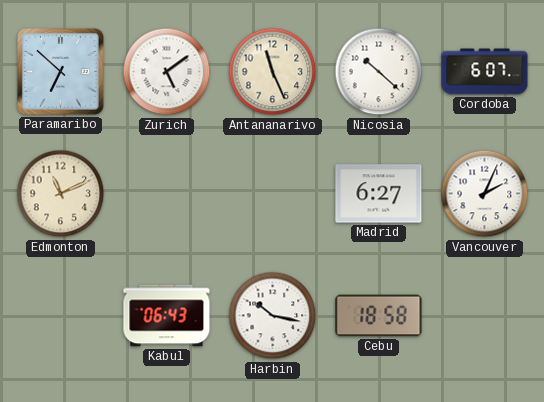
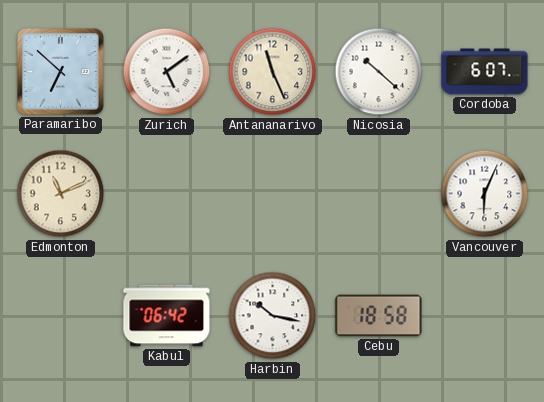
Madrid: 6:27 -> none
Vancouver: 2:04 -> 6:04
Kabul: 06:43 -> 06:42
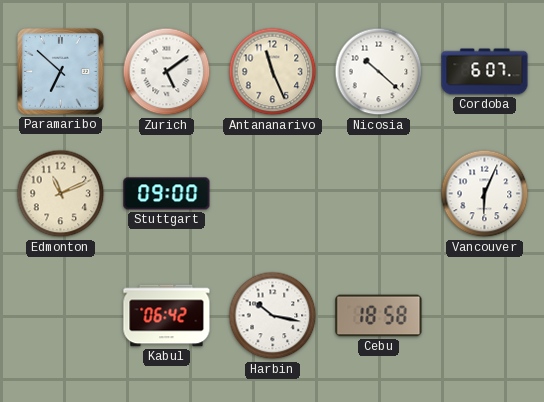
Stuttgart: none -> 09:00
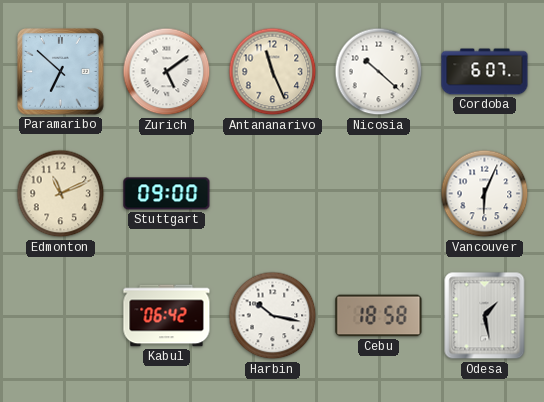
Odesa: none -> 1:28
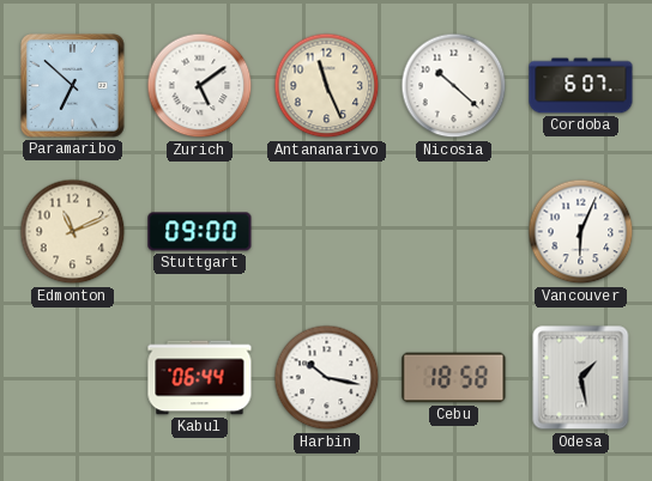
Kabul: 06:42 -> 06:44
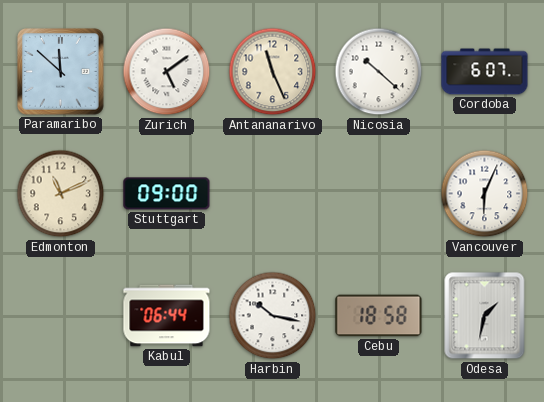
Paramaribo: 6:52 -> 11:52
Odesa: 1:28 -> 1:32
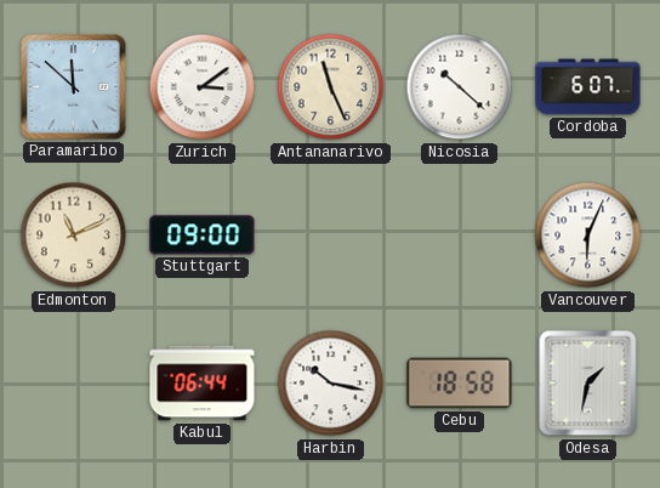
Zurich: 5:09 -> 3:09
